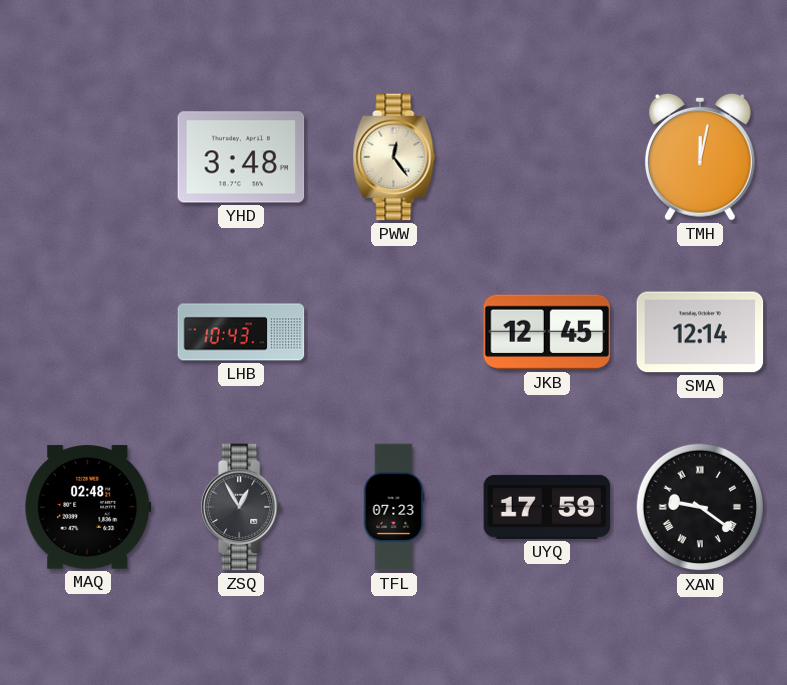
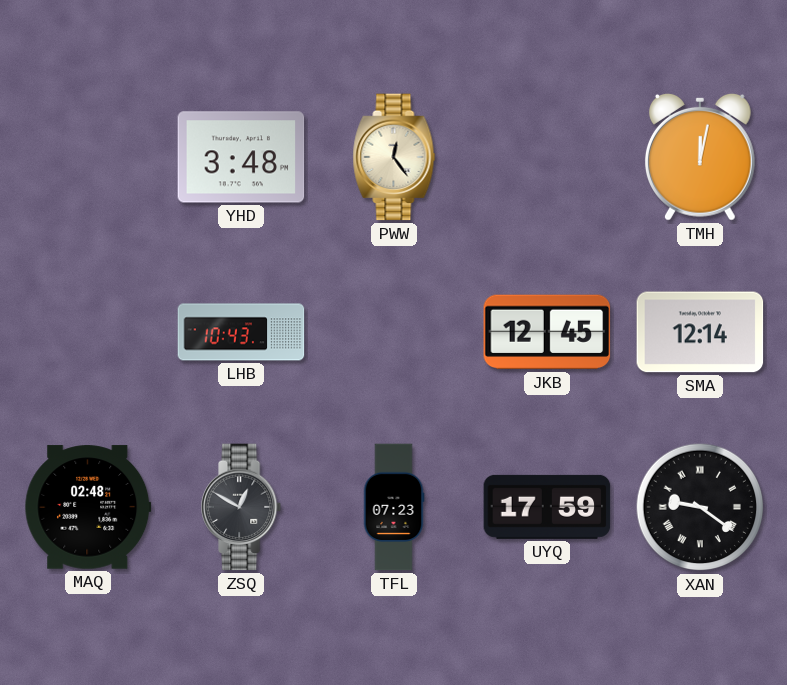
ZSQ: 12:55 -> 12:50
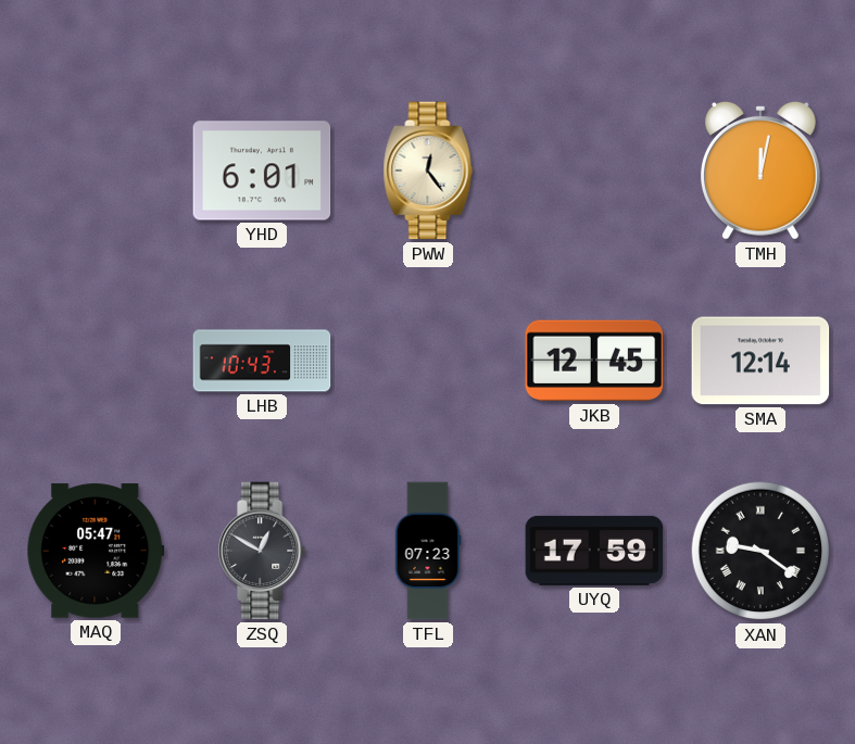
YHD: 3:48 -> 6:01
MAQ: 02:48 -> 05:47
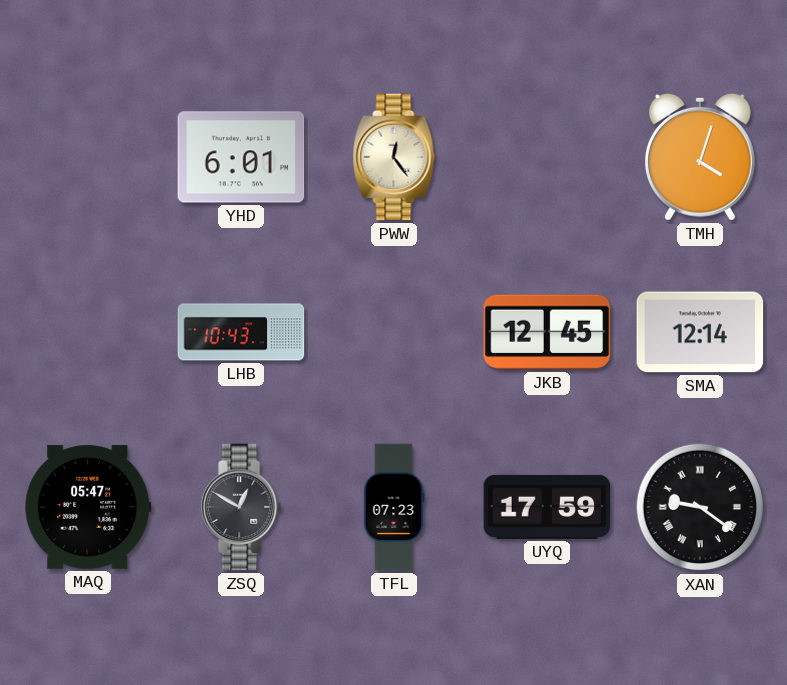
TMH: 12:02 -> 4:03
